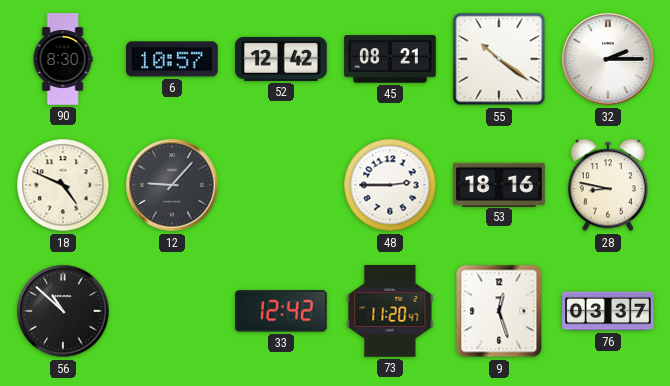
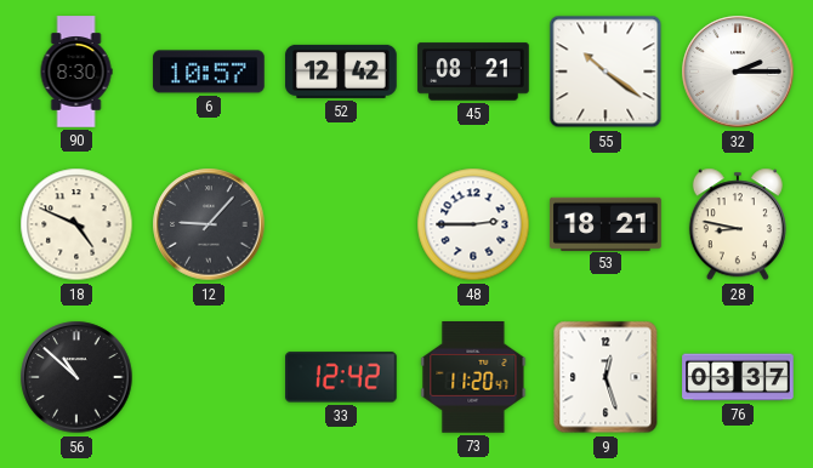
53: 18:16 -> 18:21
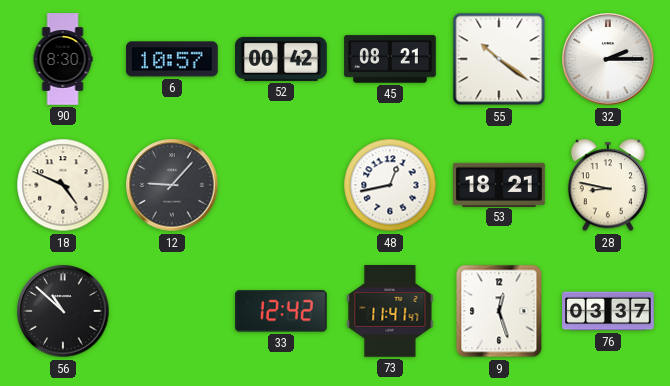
52: 12:42 -> 00:42
48: 2:45 -> 12:43
73: 11:20 -> 11:41
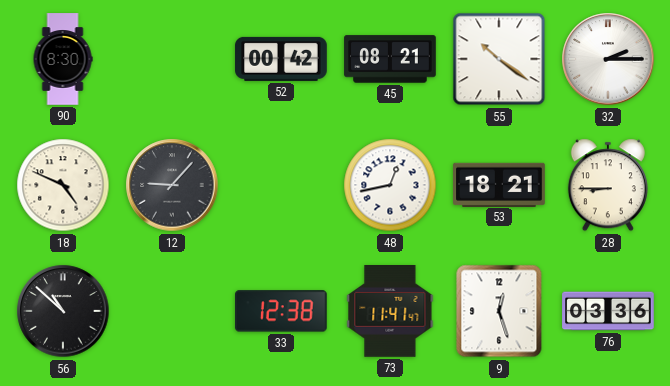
6: 10:57 -> none
28: 8:47 -> 8:45
33: 12:42 -> 12:38
76: 03:37 -> 03:36
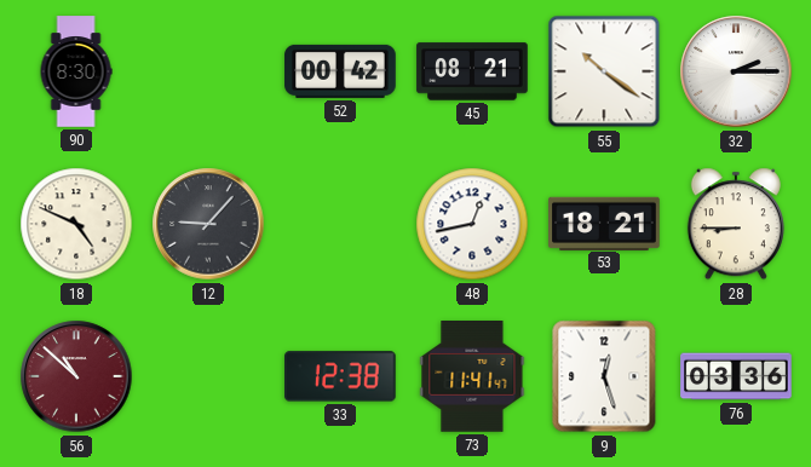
56 dial: black -> burgundy
